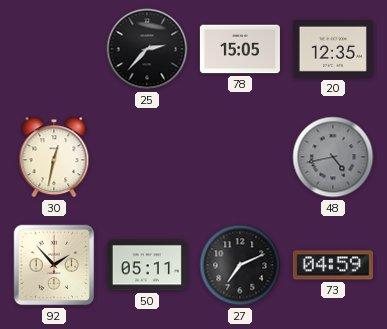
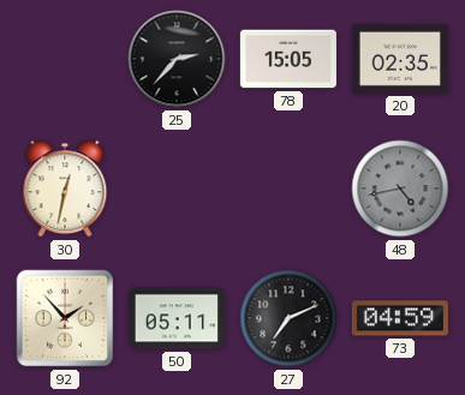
20: 12:35 -> 02:35
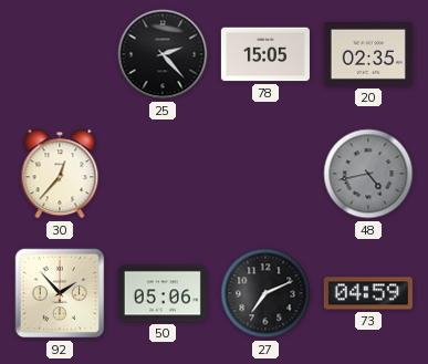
25: 2:37 -> 2:23
30: 12:32 -> 12:37
50: 05:11 -> 05:06
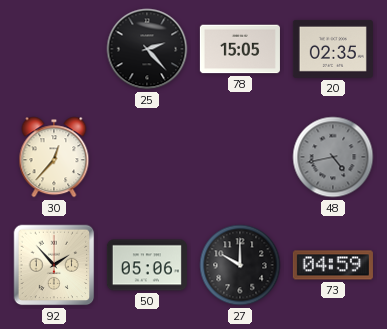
27: 7:11 -> 10:00
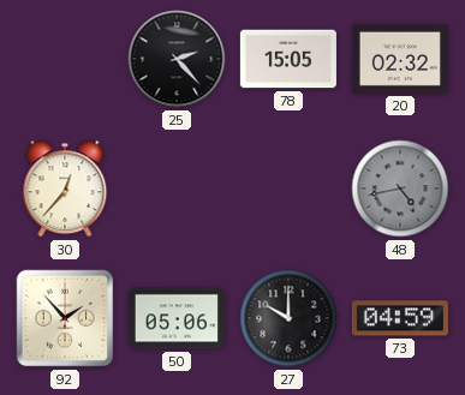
20: 02:35 -> 02:32
